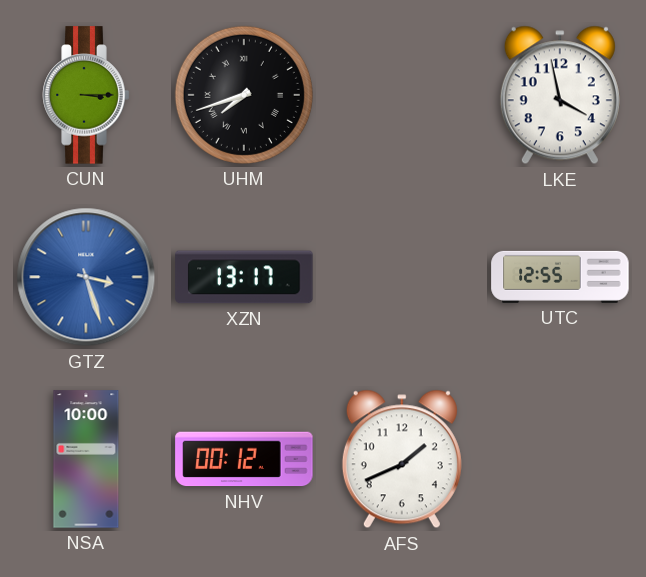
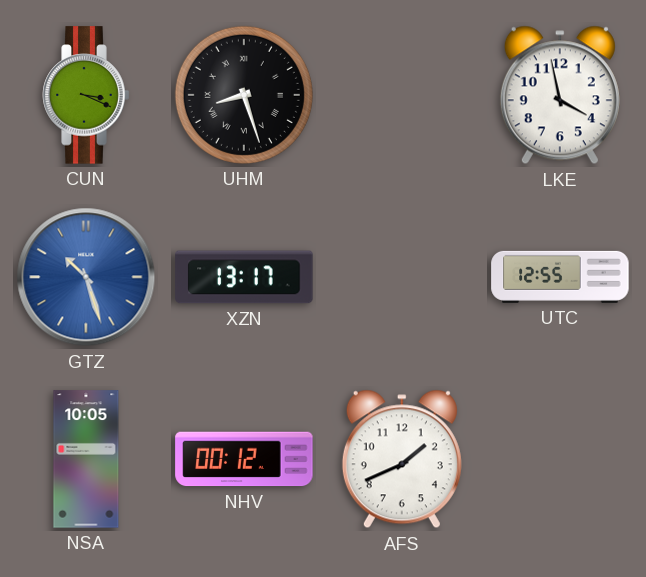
CUN: 3:15 -> 3:19
UHM: 7:42 -> 8:27
GTZ: 3:27 -> 10:27
NSA: 10:00 -> 10:05
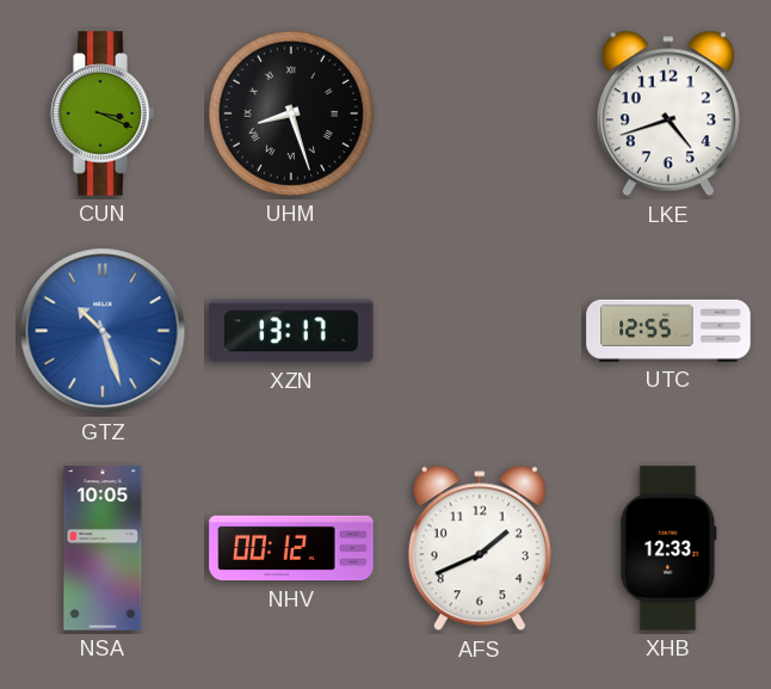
LKE: 3:58 -> 4:42
XHB: none -> 12:33
